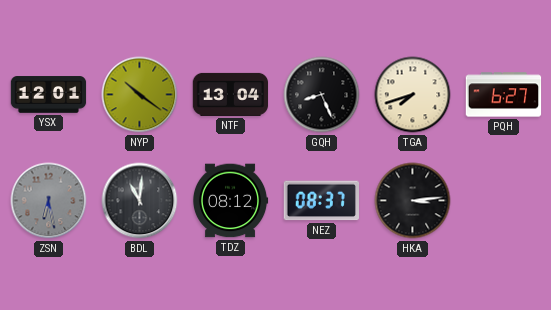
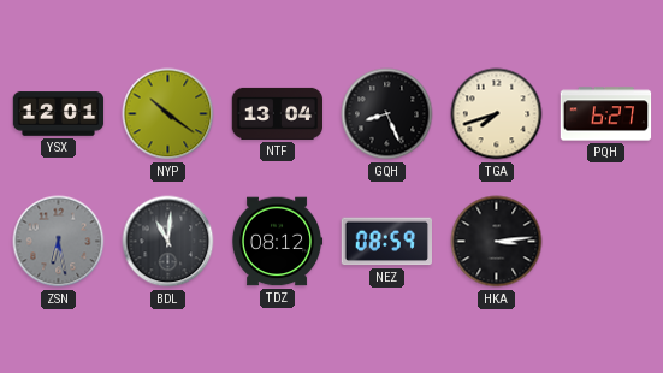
NEZ: 08:37 -> 08:59
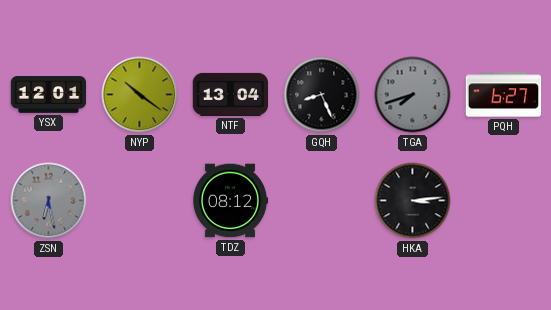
TGA dial: cream -> grey
BDL: 11:01 -> none
NEZ: 08:59 -> none
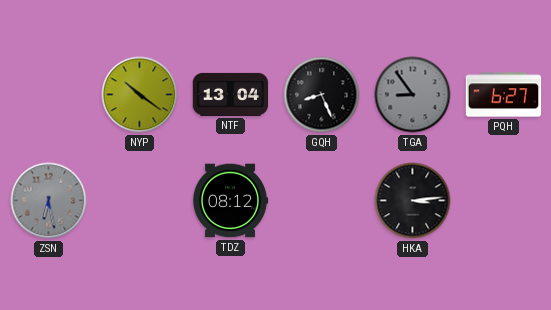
YSX: 12:01 -> none
TGA: 7:42 -> 8:54
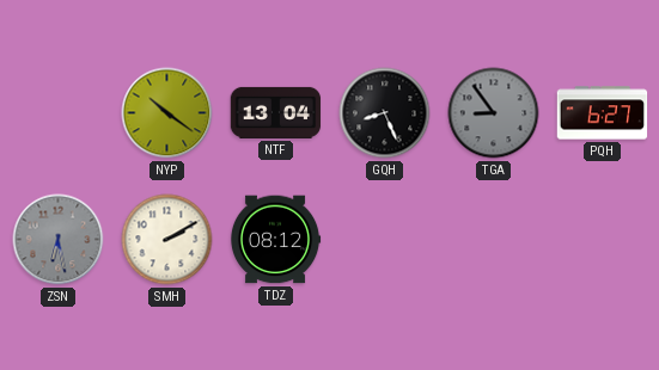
SMH: none -> 2:10
HKA: 3:14 -> none
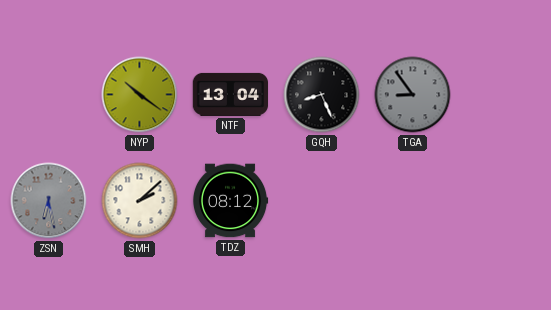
PQH: 6:27 -> none
SMH: 2:10 -> 2:08
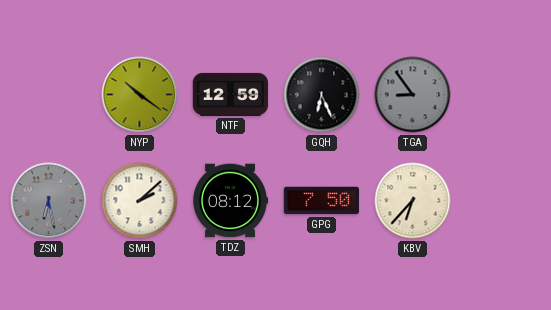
NTF: 13:04 -> 12:59
GQH: 8:26 -> 6:26
GPG: none -> 7:50
KBV: none -> 6:37
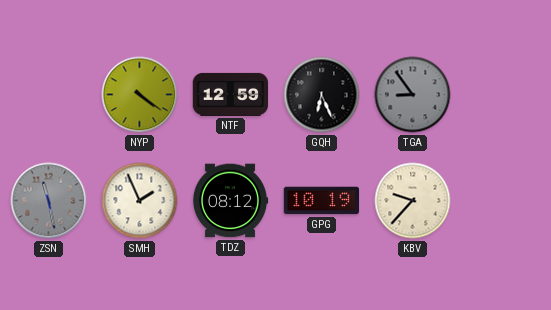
NYP: 10:21 -> 4:21
ZSN: 6:28 -> 11:28
SMH: 2:08 -> 1:56
GPG: 7:50 -> 10:19
KBV: 6:37 -> 9:37
